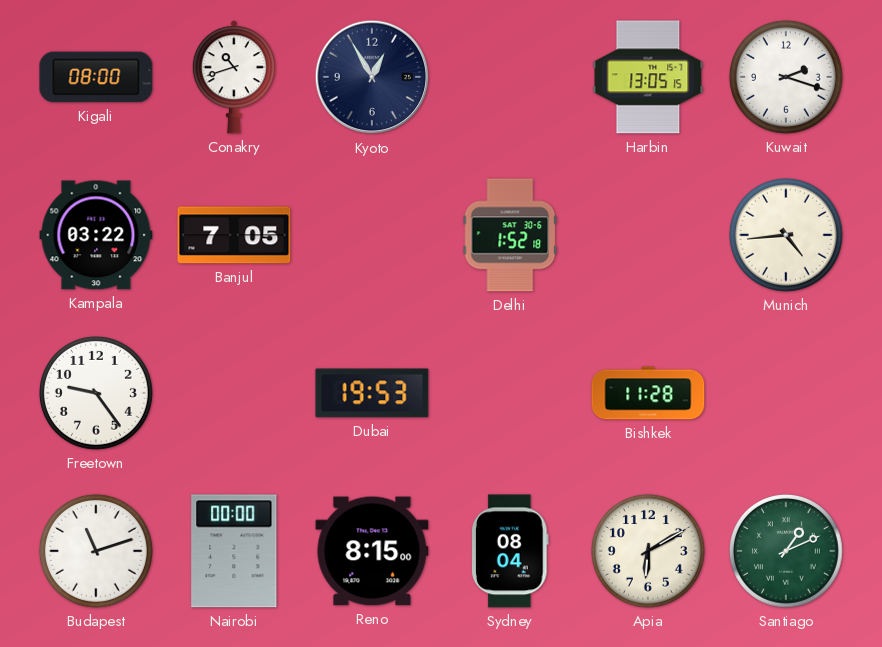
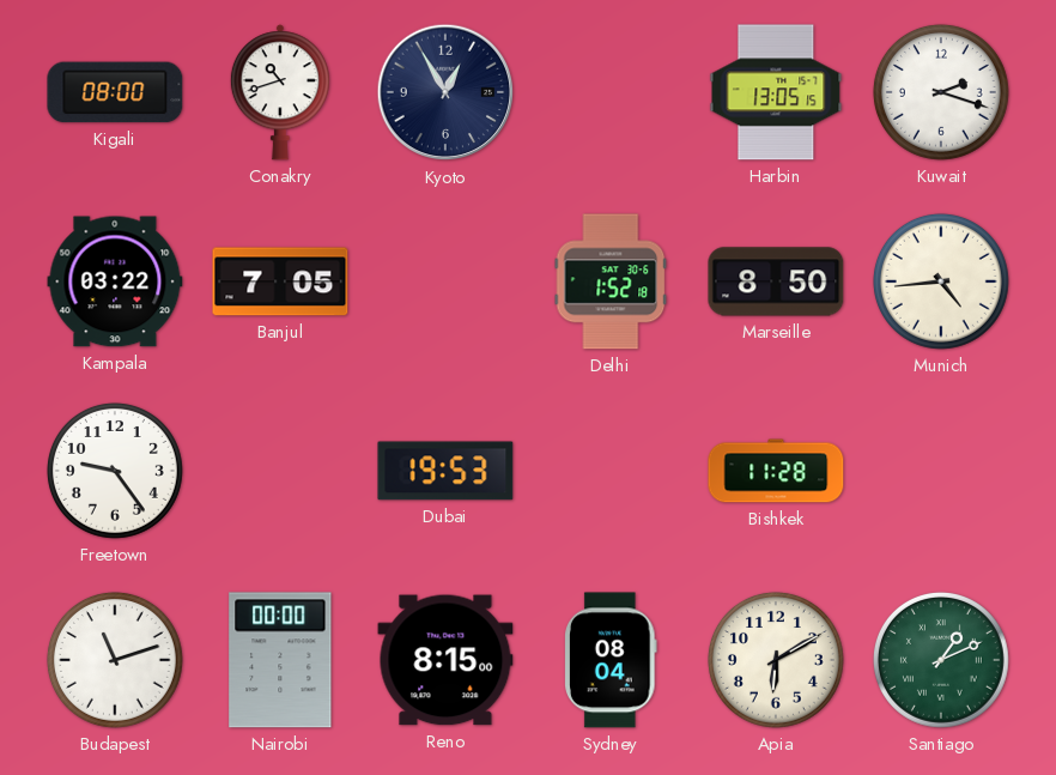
Marseille: none -> 8:50
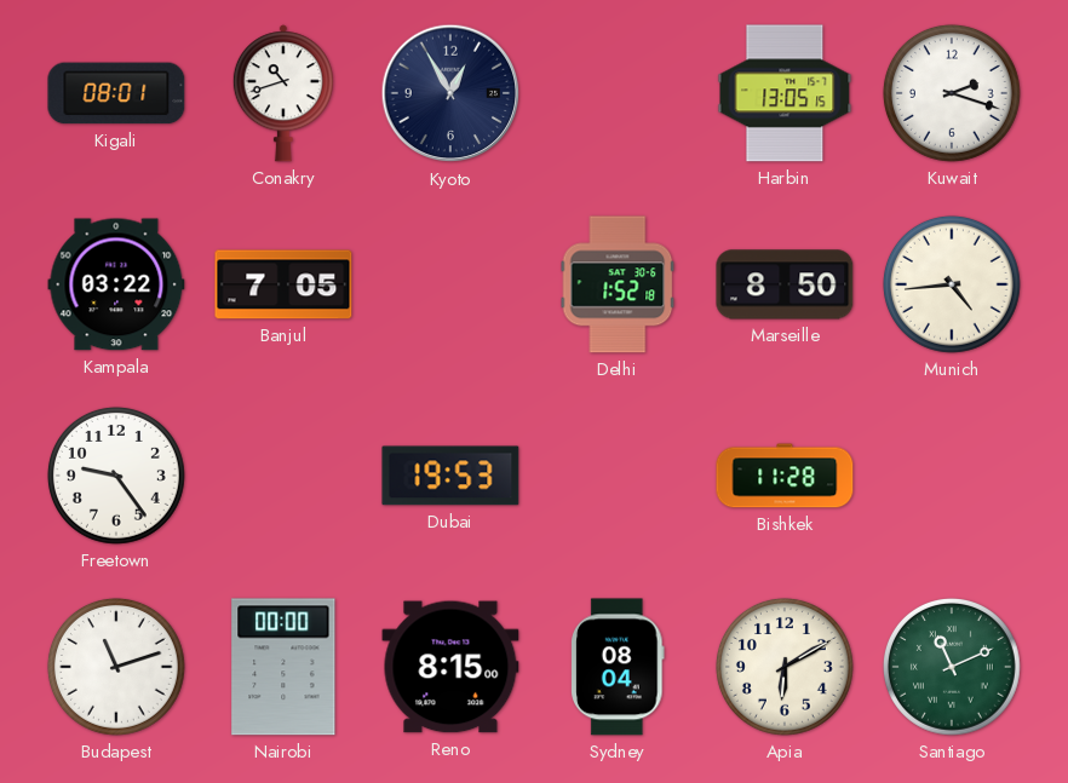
Kigali: 08:00 -> 08:01
Santiago: 1:11 -> 11:11
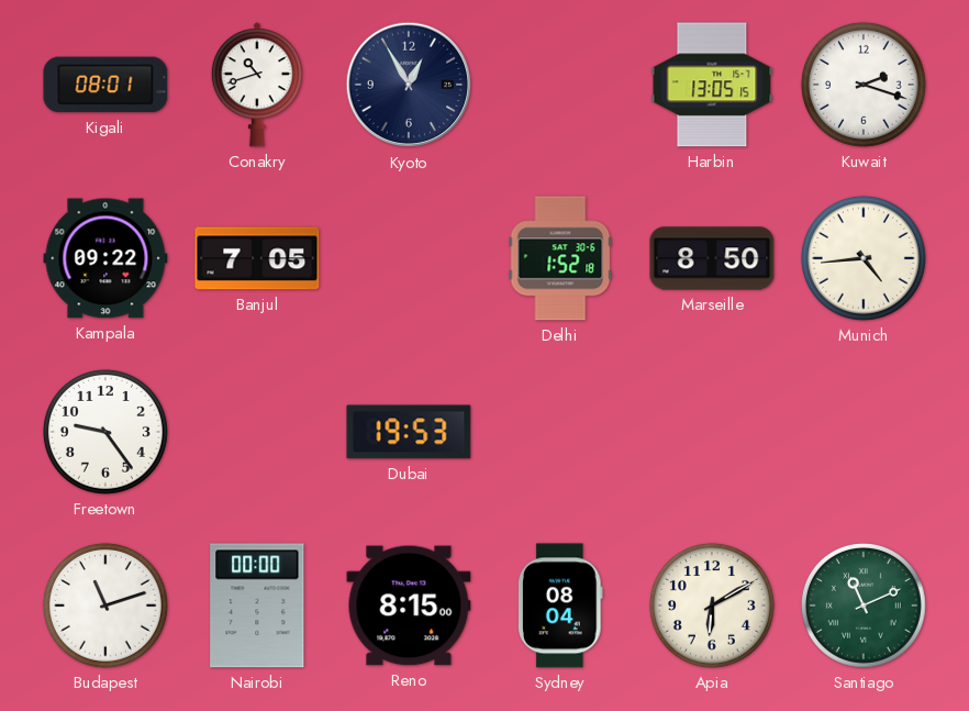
Kampala: 03:22 -> 09:22
Bishkek: 11:28 -> none
